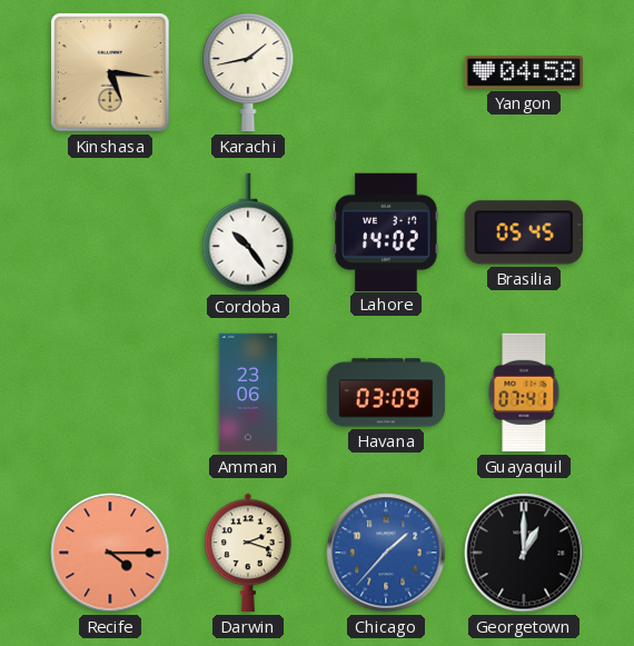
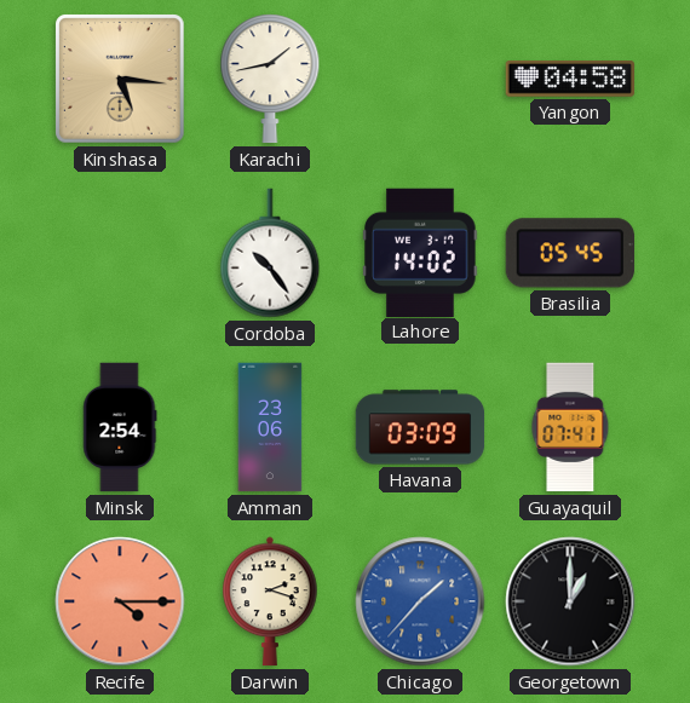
Minsk: none -> 2:54
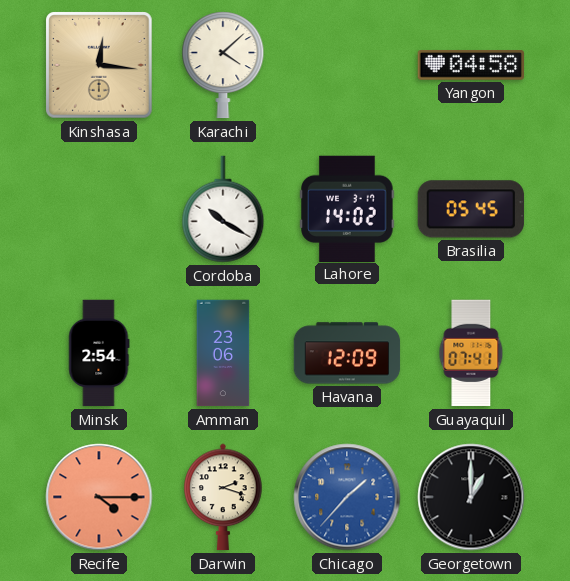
Kinshasa: 5:16 -> 12:16
Karachi: 1:43 -> 4:08
Cordoba: 10:24 -> 10:20
Havana: 03:09 -> 12:09
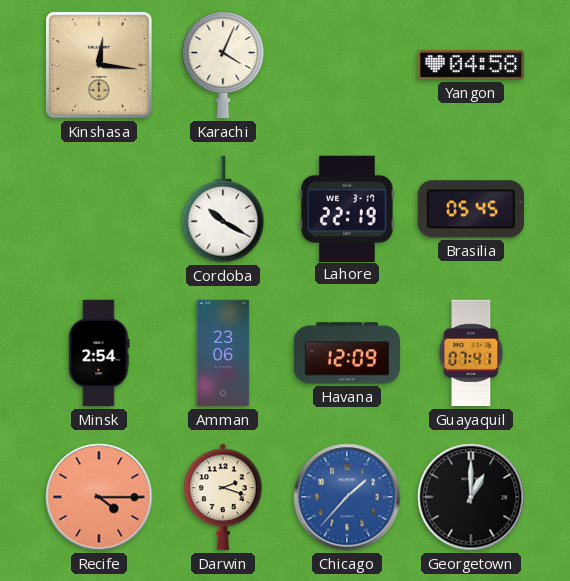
Karachi: 4:08 -> 4:04
Lahore: 14:02 -> 22:19
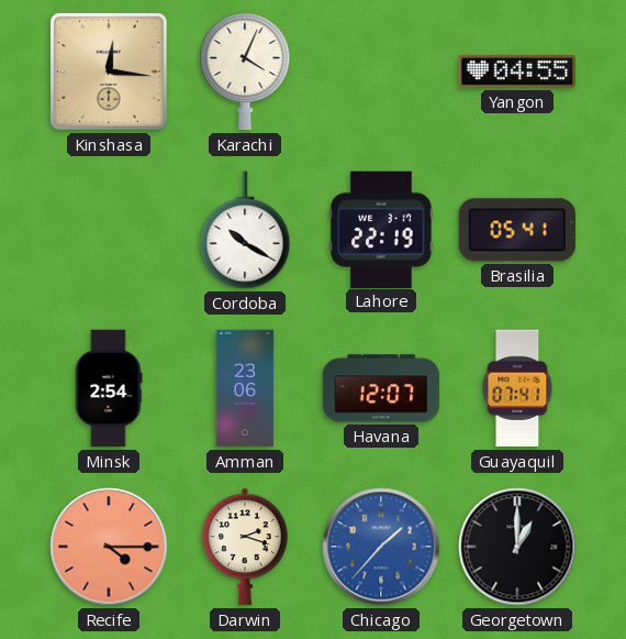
Yangon: 04:58 -> 04:55
Brasilia: 05:45 -> 05:41
Havana: 12:09 -> 12:07
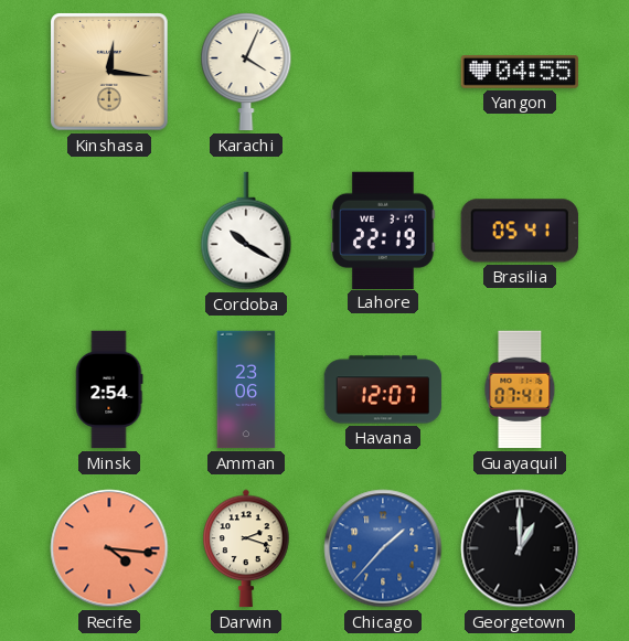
Recife: 4:15 -> 4:16
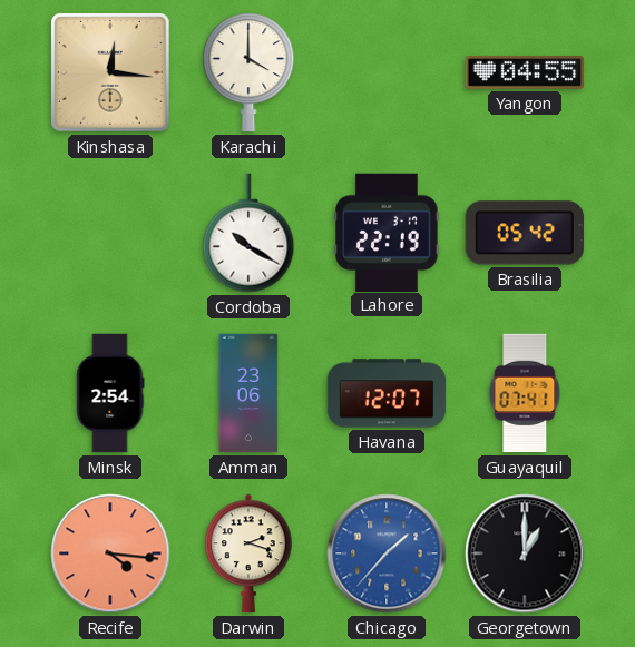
Karachi: 4:04 -> 4:00
Brasilia: 05:41 -> 05:42
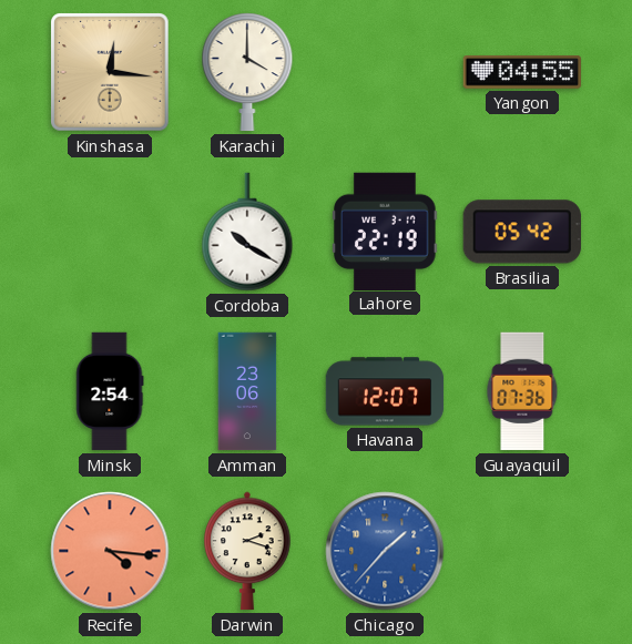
Guayaquil: 07:41 -> 07:36
Georgetown: 1:00 -> none
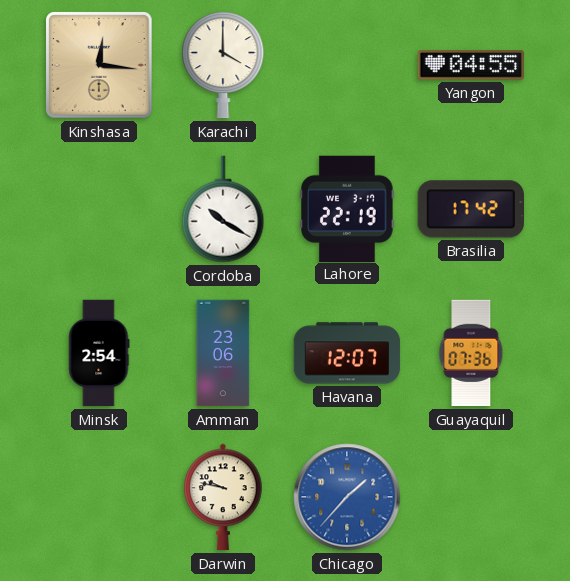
Brasilia: 05:42 -> 17:42
Recife: 4:16 -> none
Darwin: 2:18 -> 9:47
